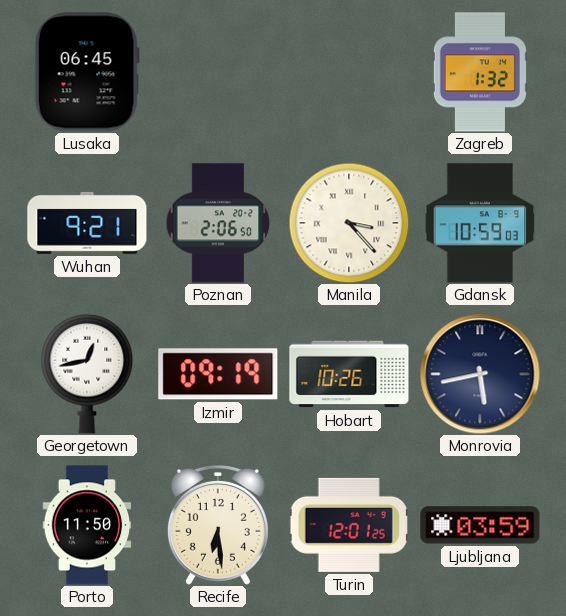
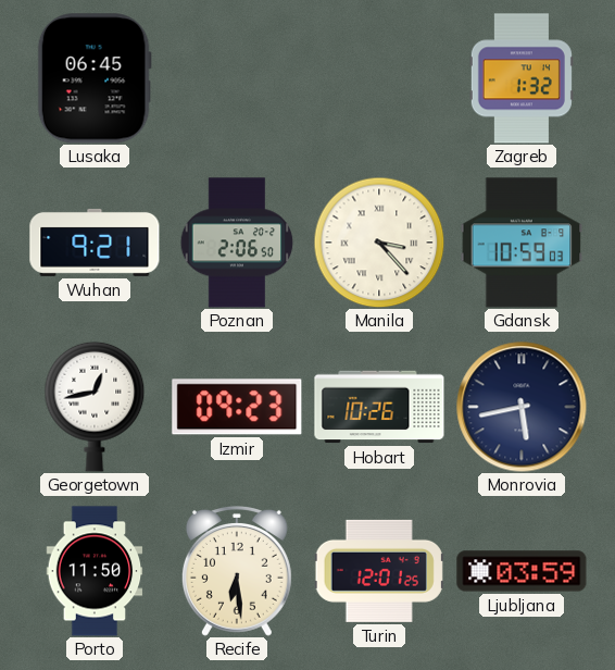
Izmir: 09:19 -> 09:23
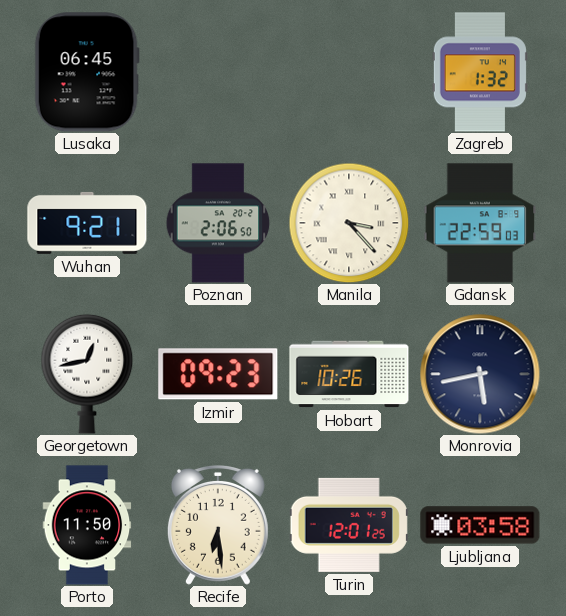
Gdansk: 10:59 -> 22:59
Ljubljana: 03:59 -> 03:58
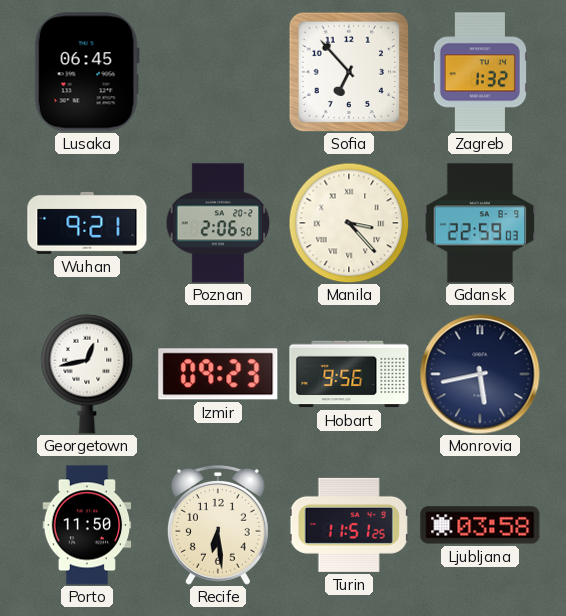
Sofia: none -> 6:53
Hobart: 10:26 -> 9:56
Turin: 12:01 -> 11:51
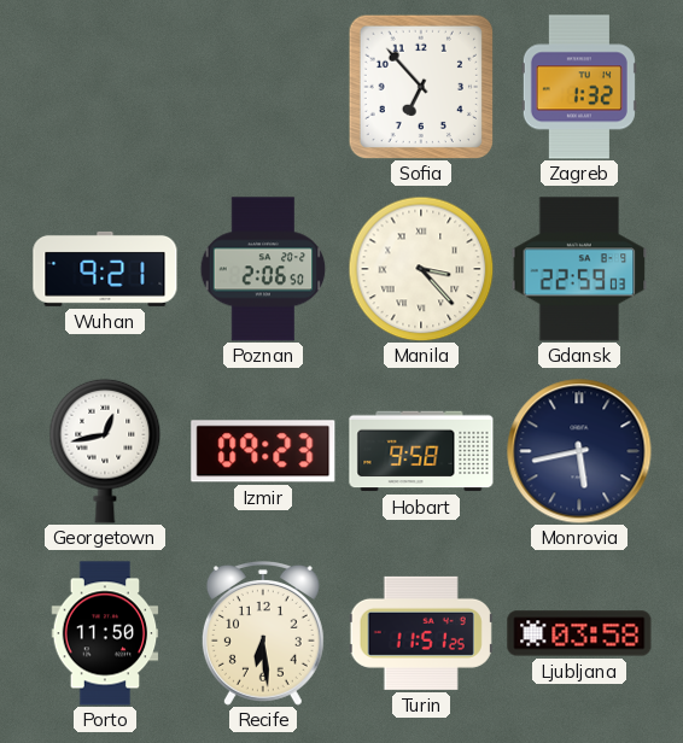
Lusaka: 06:45 -> none
Hobart: 9:56 -> 9:58
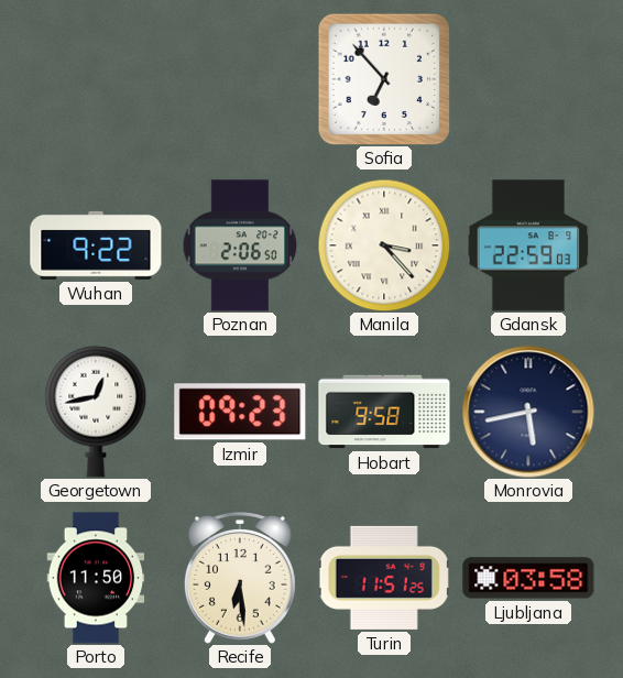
Zagreb: 1:32 -> none
Wuhan: 9:21 -> 9:22
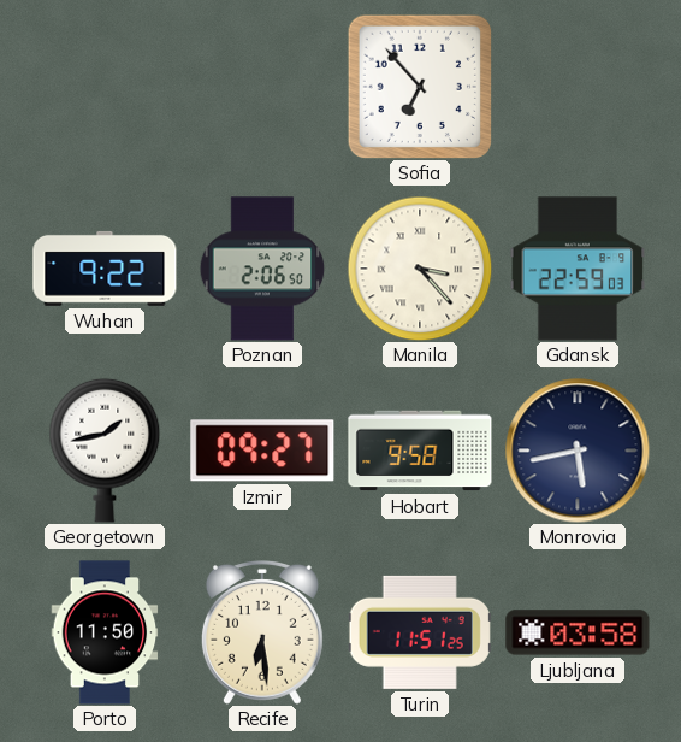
Georgetown: 12:43 -> 1:43
Izmir: 09:23 -> 09:27
